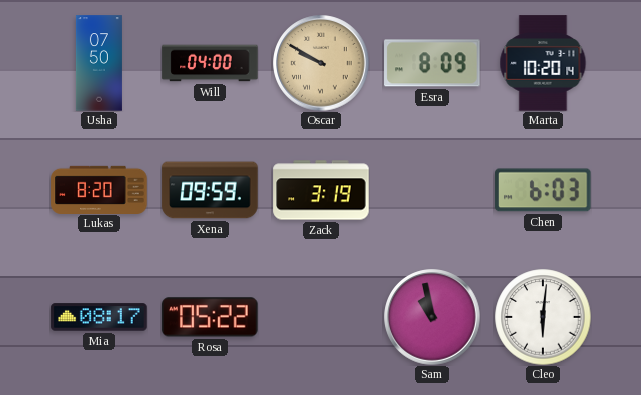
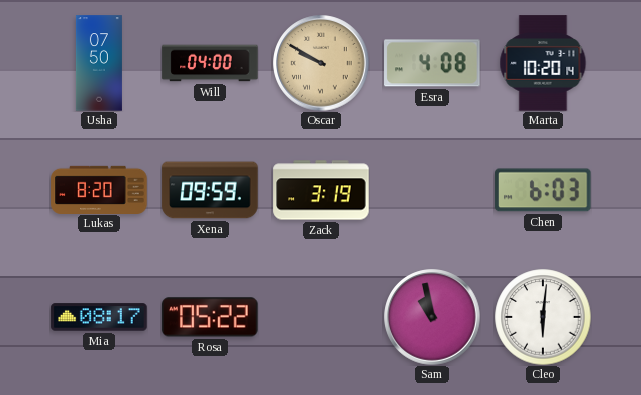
Esra: 8:09 -> 4:08
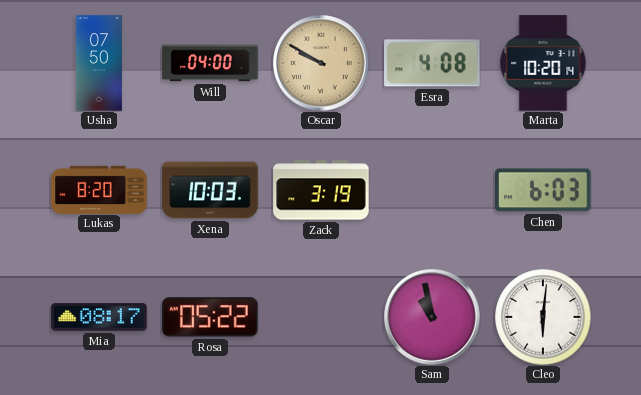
Xena: 09:59 -> 10:03
